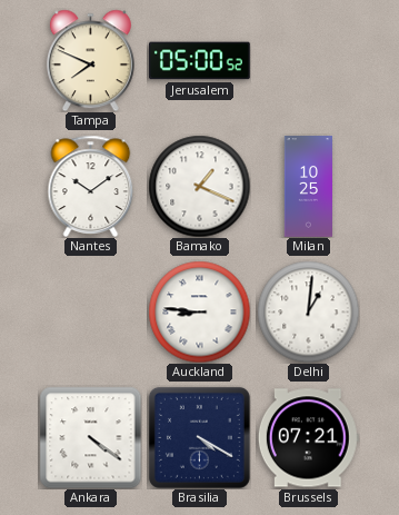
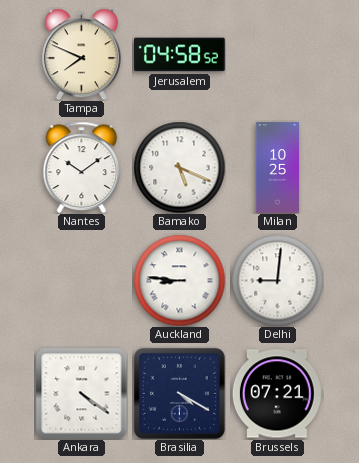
Jerusalem: 05:00 -> 04:58
Bamako: 1:19 -> 5:19
Delhi: 1:01 -> 9:01
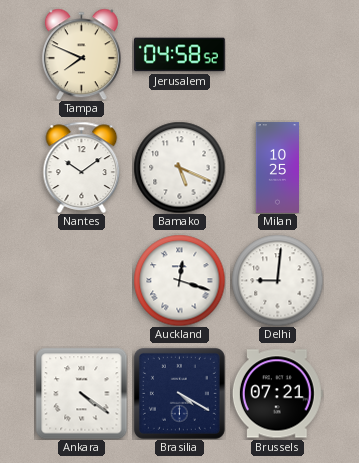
Auckland: 8:46 -> 12:18
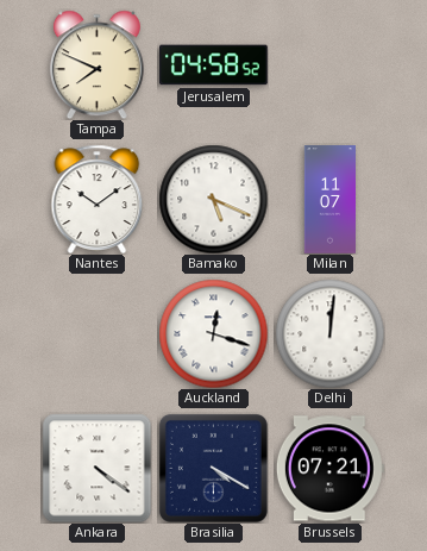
Milan: 10:25 -> 11:07
Delhi: 9:01 -> 12:01
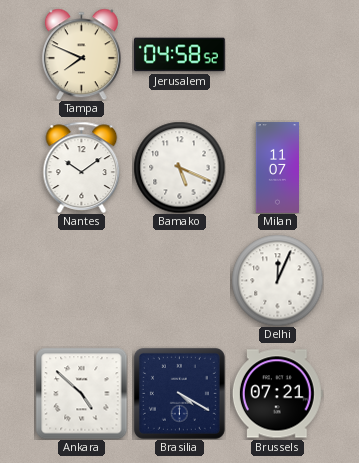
Auckland: 12:18 -> none
Delhi: 12:01 -> 12:04
Ankara: 4:21 -> 4:52
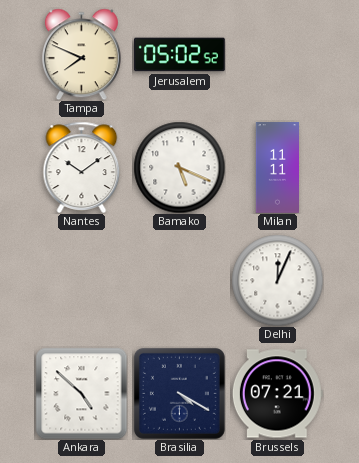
Jerusalem: 04:58 -> 05:02
Milan: 11:07 -> 11:11
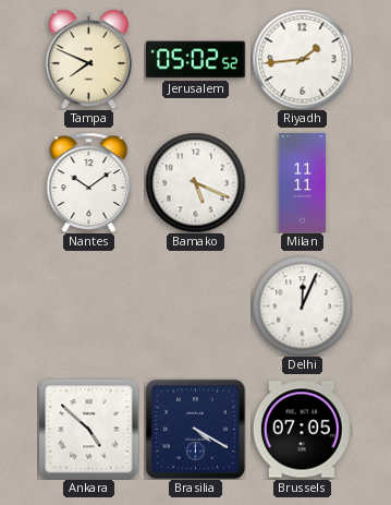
Riyadh: none -> 1:44
Brussels: 07:21 -> 07:05
